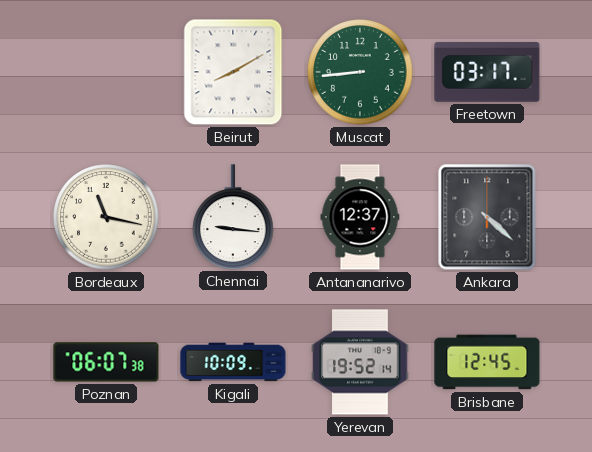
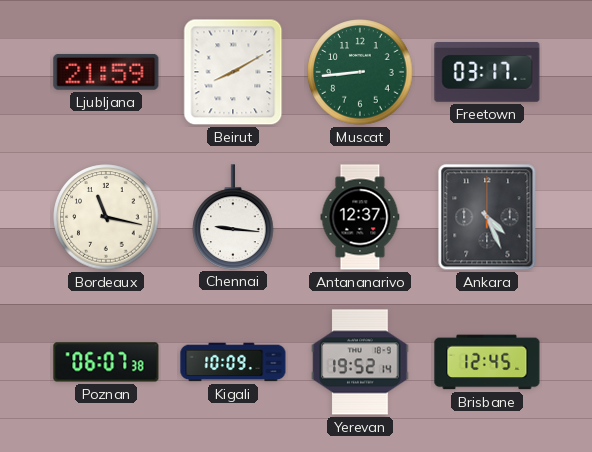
Ljubljana: none -> 21:59
Ankara: 4:22 -> 4:26
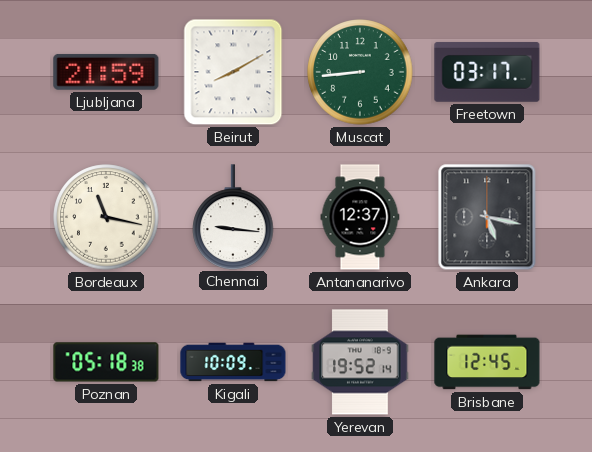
Ankara: 4:26 -> 5:17
Poznan: 06:07 -> 05:18
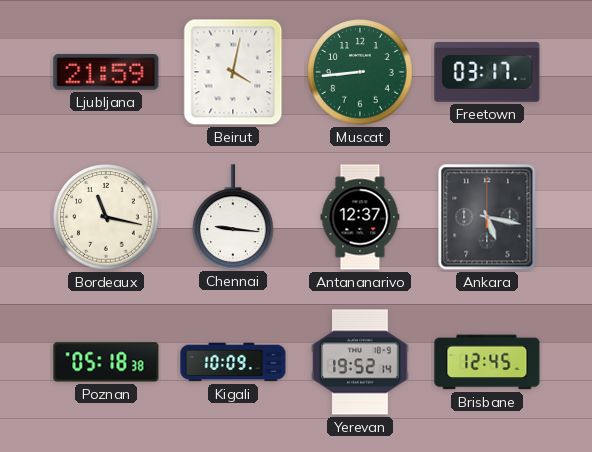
Beirut: 8:10 -> 4:02
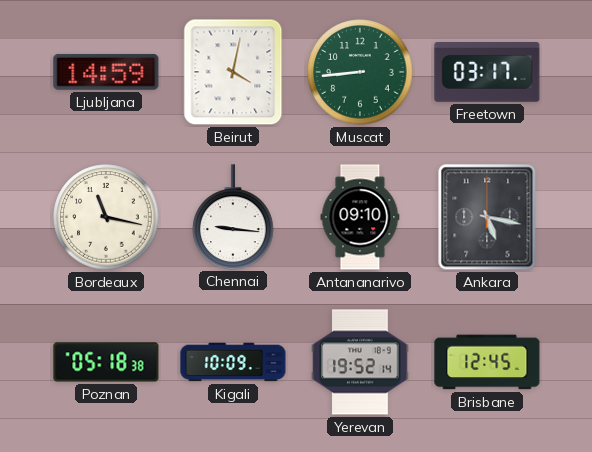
Ljubljana: 21:59 -> 14:59
Antananarivo: 12:37 -> 09:10
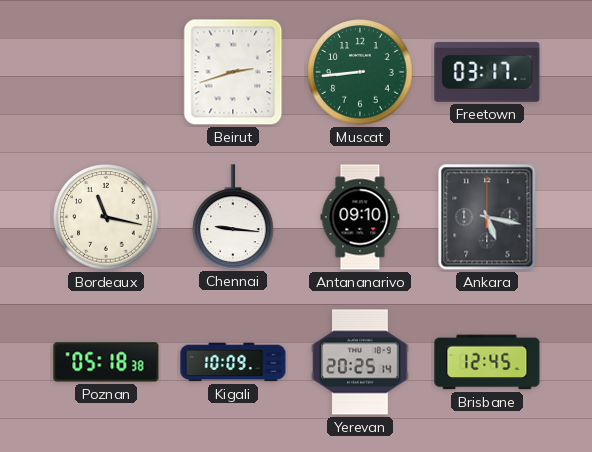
Ljubljana: 14:59 -> none
Beirut: 4:02 -> 2:42
Yerevan: 19:52 -> 20:25
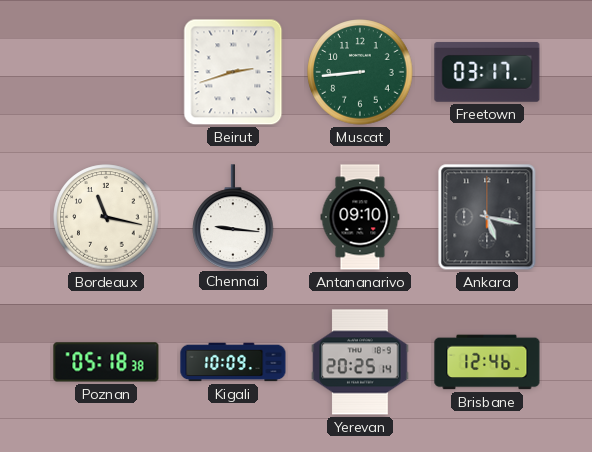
Brisbane: 12:45 -> 12:46
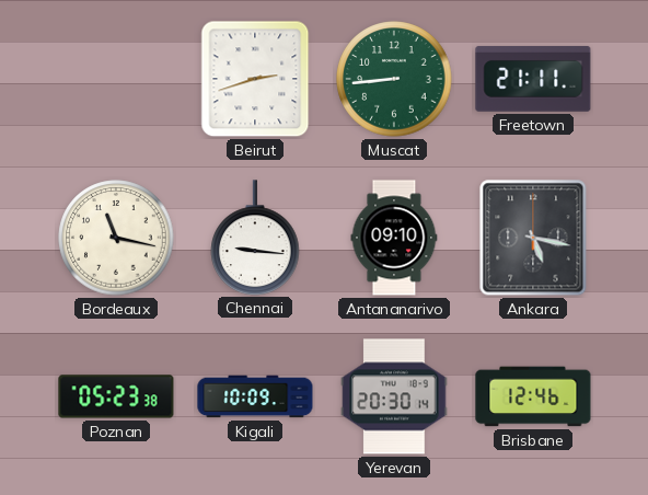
Freetown: 03:17 -> 21:11
Poznan: 05:18 -> 05:23
Yerevan: 20:25 -> 20:30
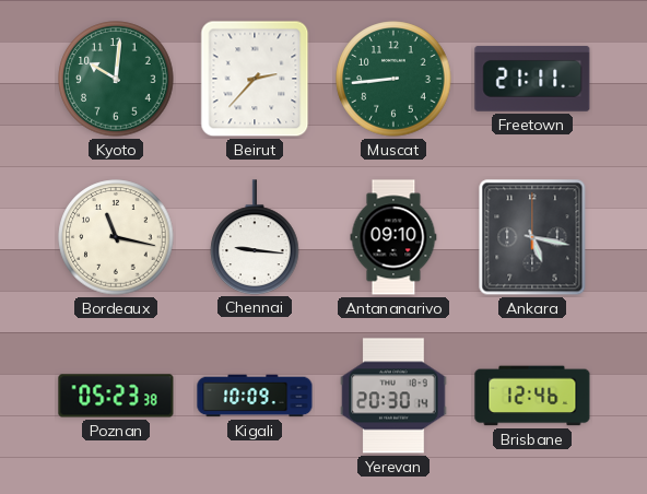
Kyoto: none -> 10:01
Beirut: 2:42 -> 2:37
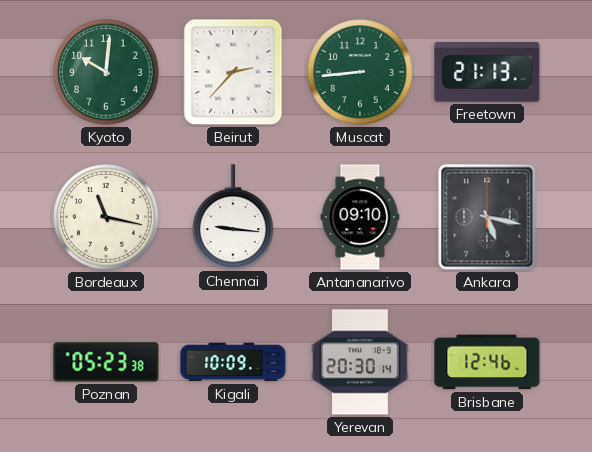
Freetown: 21:11 -> 21:13
